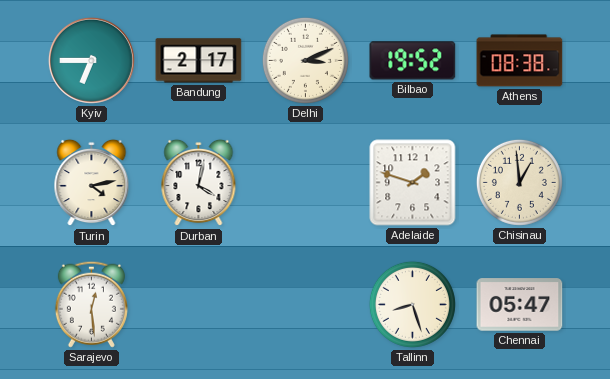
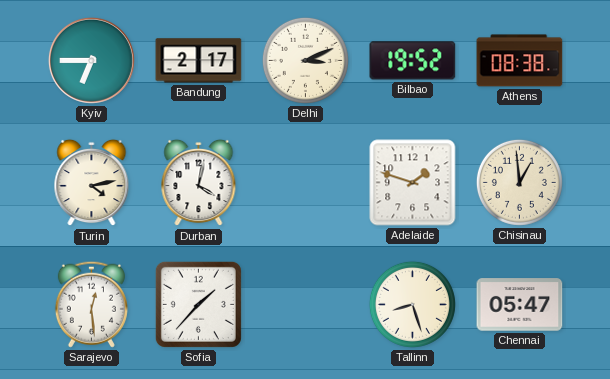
Sofia: none -> 1:37
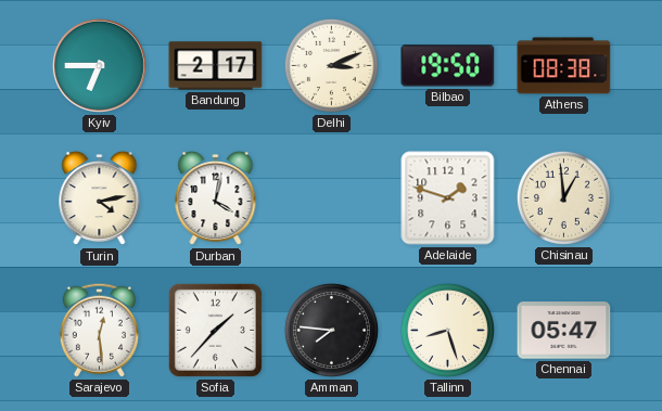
Bilbao: 19:52 -> 19:50
Amman: none -> 7:46
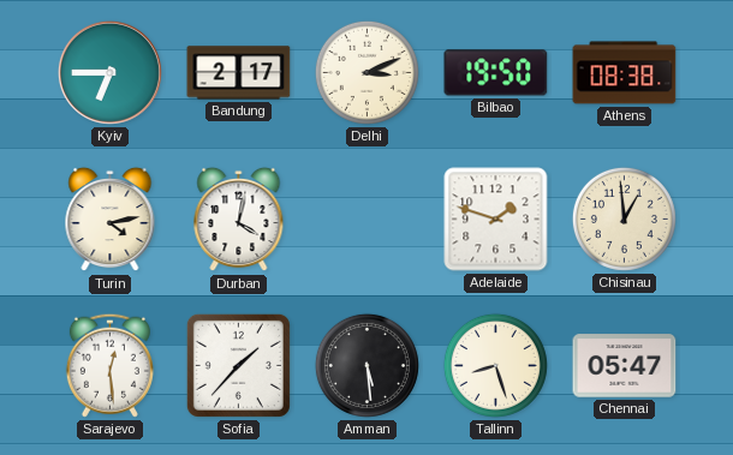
Amman: 7:46 -> 5:29
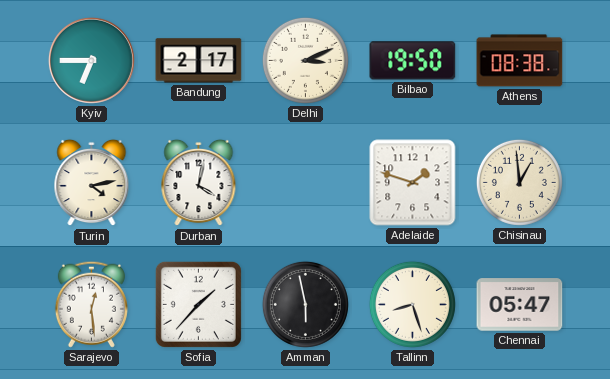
Amman: 5:29 -> 5:58
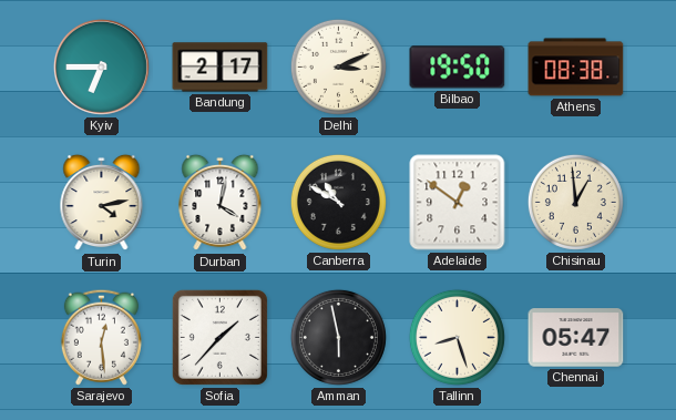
Canberra: none -> 10:50
Adelaide: 1:48 -> 12:51
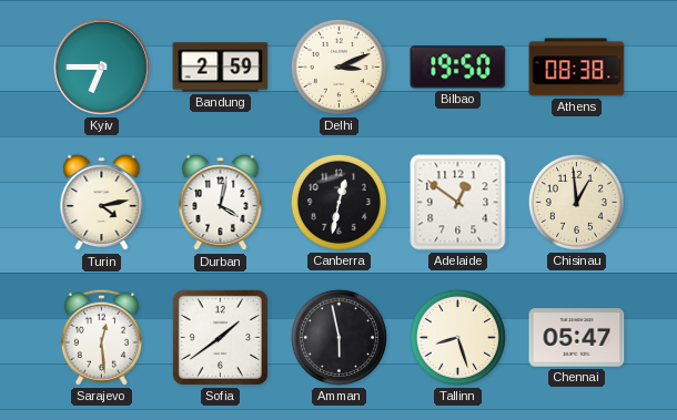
Bandung: 2:17 -> 2:59
Canberra: 10:50 -> 12:32
Sofia: 1:37 -> 1:39
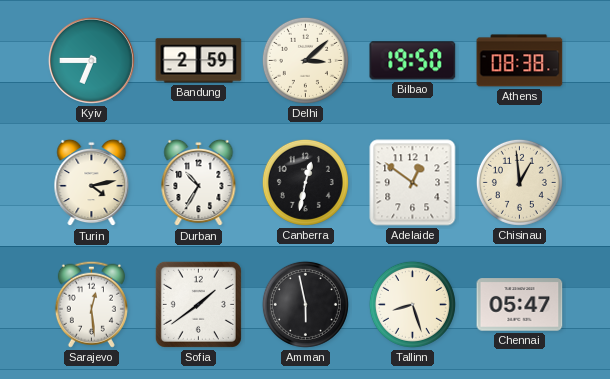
Delhi: 3:11 -> 3:08
Durban: 4:02 -> 10:35
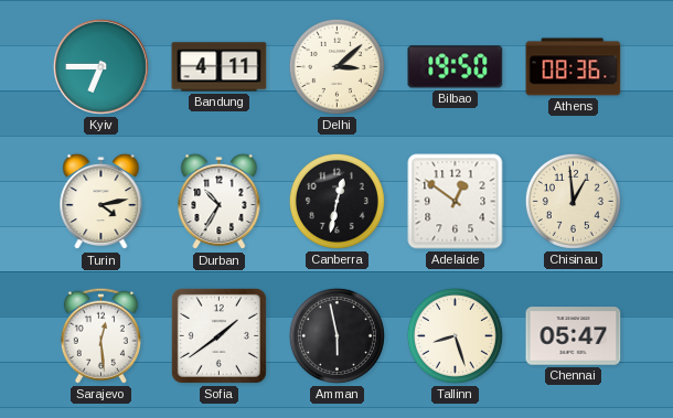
Bandung: 2:59 -> 4:11
Athens: 08:38 -> 08:36
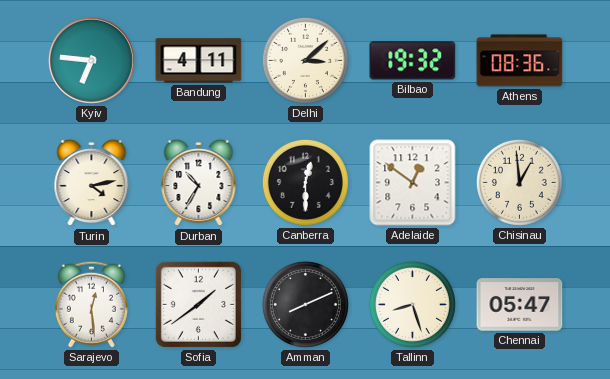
Kyiv: 6:45 -> 6:46
Bilbao: 19:50 -> 19:32
Canberra: 12:32 -> 12:30
Amman: 5:58 -> 8:11
